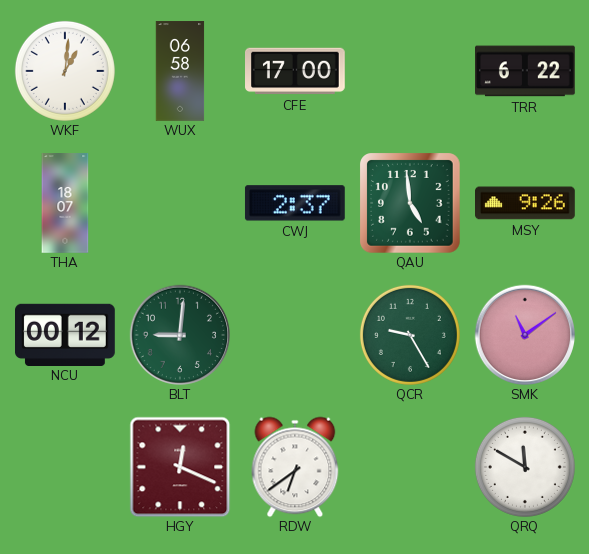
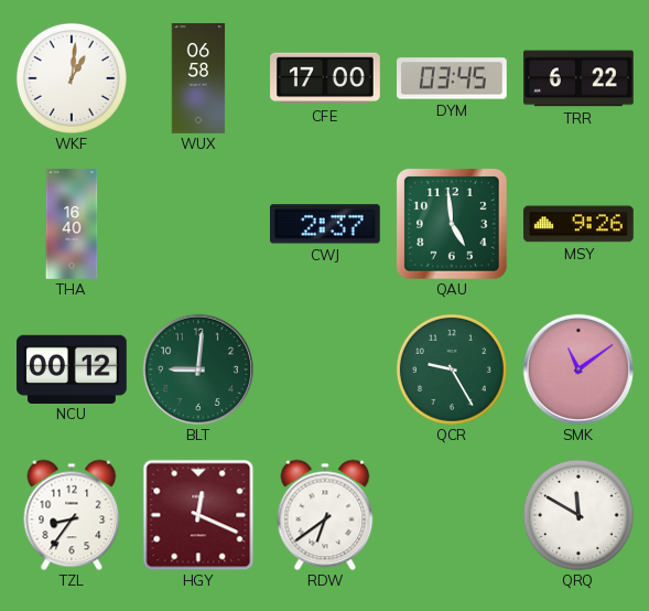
DYM: none -> 03:45
THA: 18:07 -> 16:40
TZL: none -> 8:36
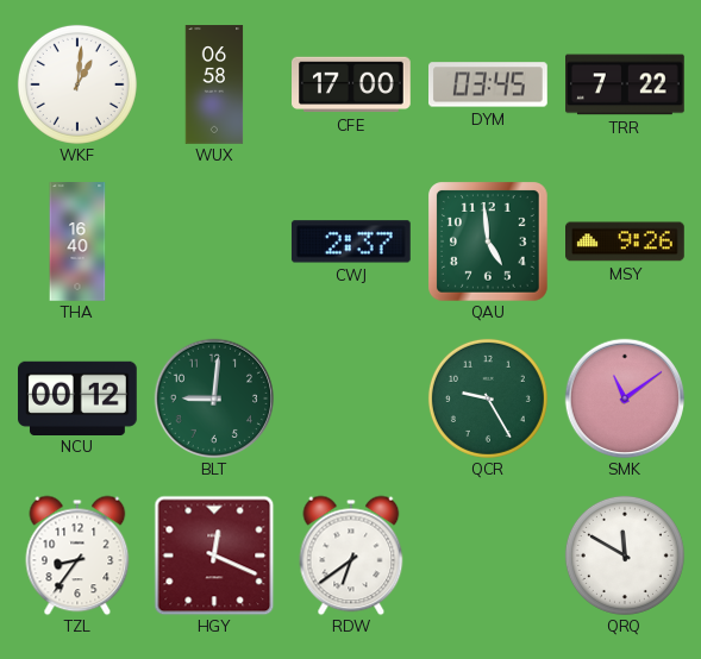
TRR: 6:22 -> 7:22
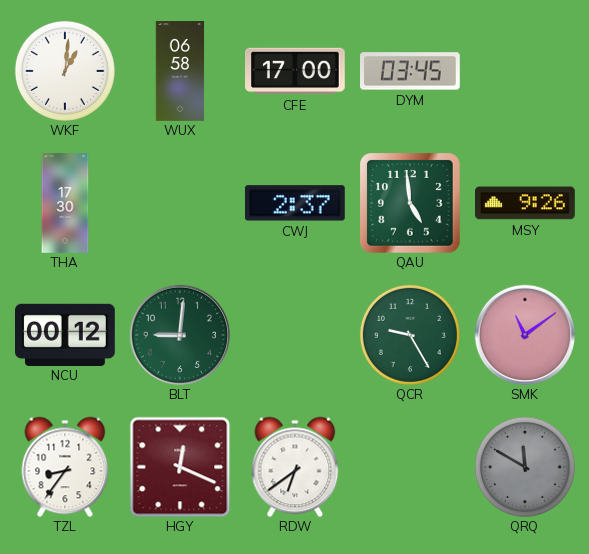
TRR: 7:22 -> none
THA: 16:40 -> 17:30
QRQ dial: white -> grey
